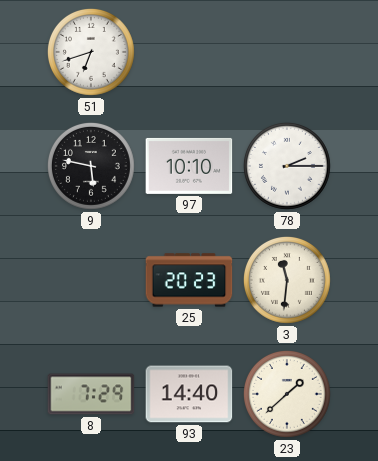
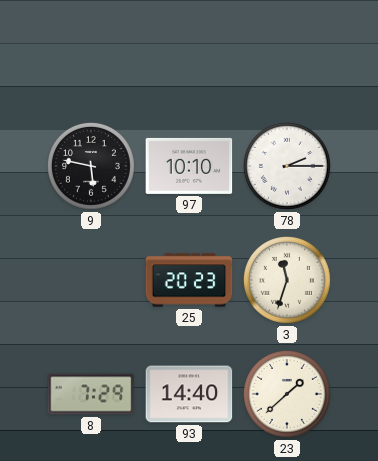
51: 6:42 -> none
3: 11:31 -> 11:33
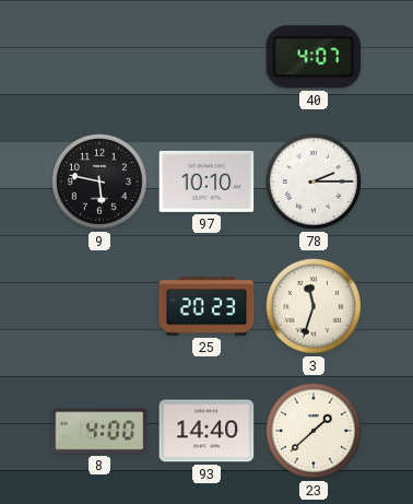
40: none -> 4:07
8: 7:29 -> 4:00
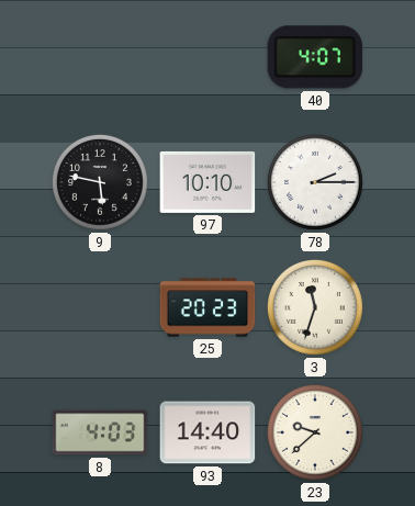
8: 4:00 -> 4:03
23: 1:38 -> 9:38
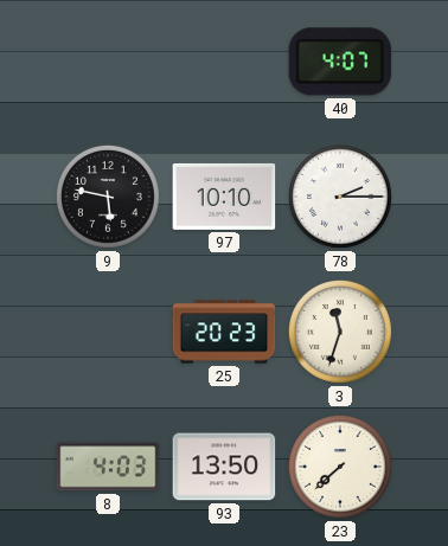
93: 14:40 -> 13:50
23: 9:38 -> 7:38
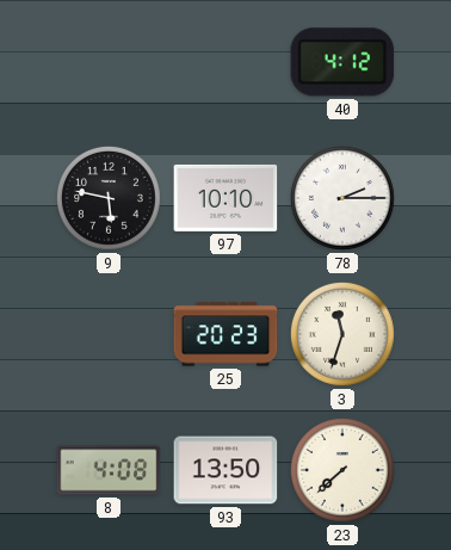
40: 4:07 -> 4:12
8: 4:03 -> 4:08
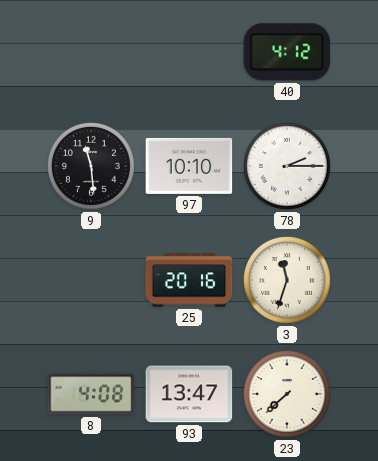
9: 5:47 -> 11:29
25: 20:23 -> 20:16
93: 13:50 -> 13:47
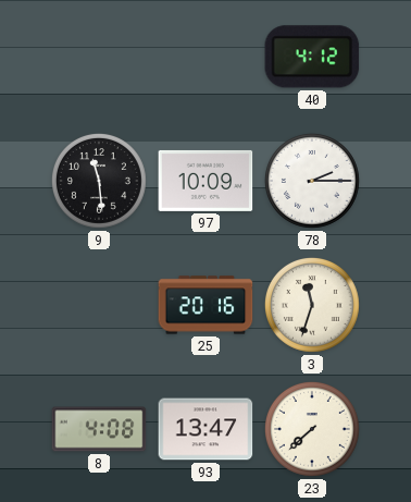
97: 10:10 -> 10:09
